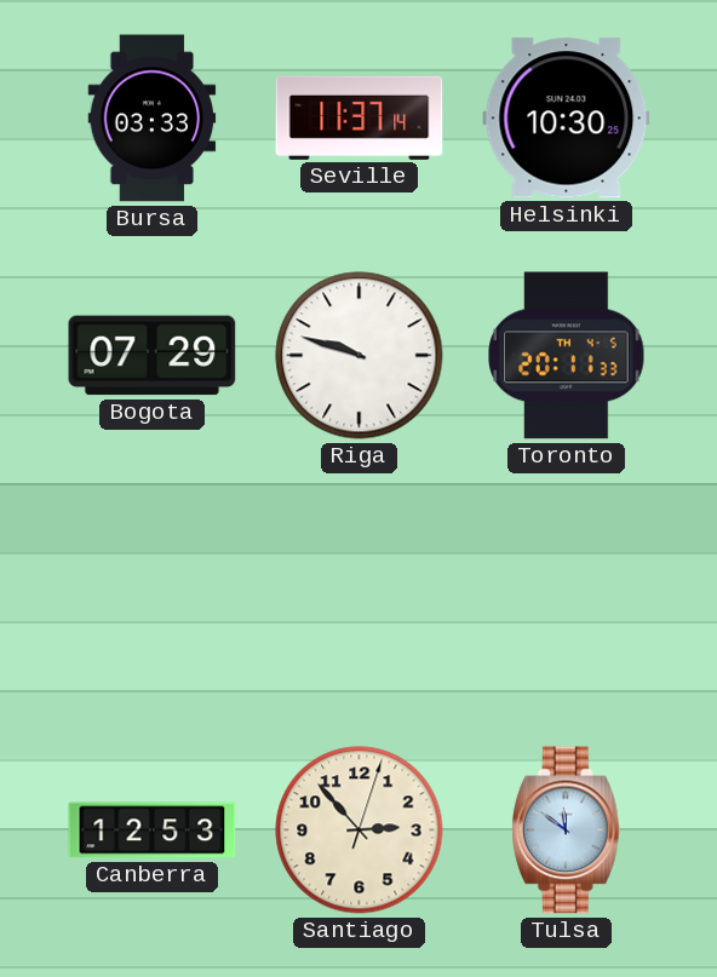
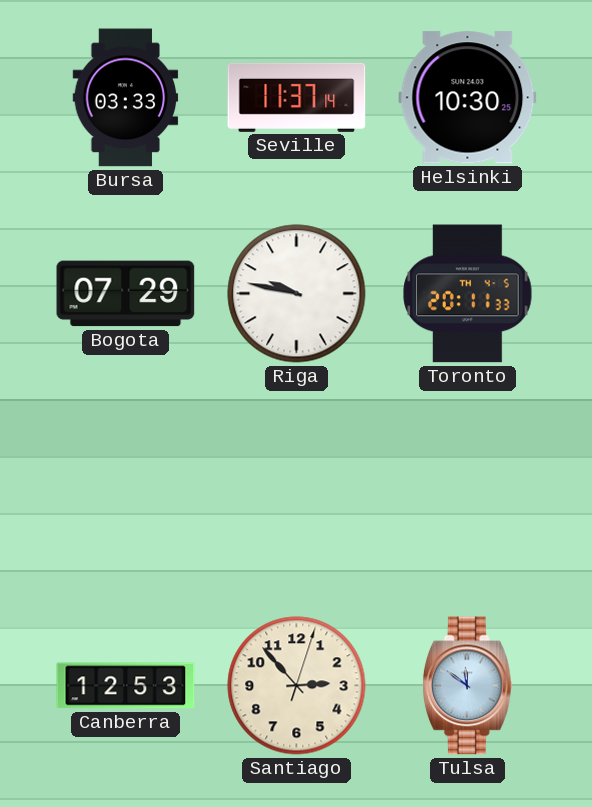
Riga: 9:48 -> 9:47
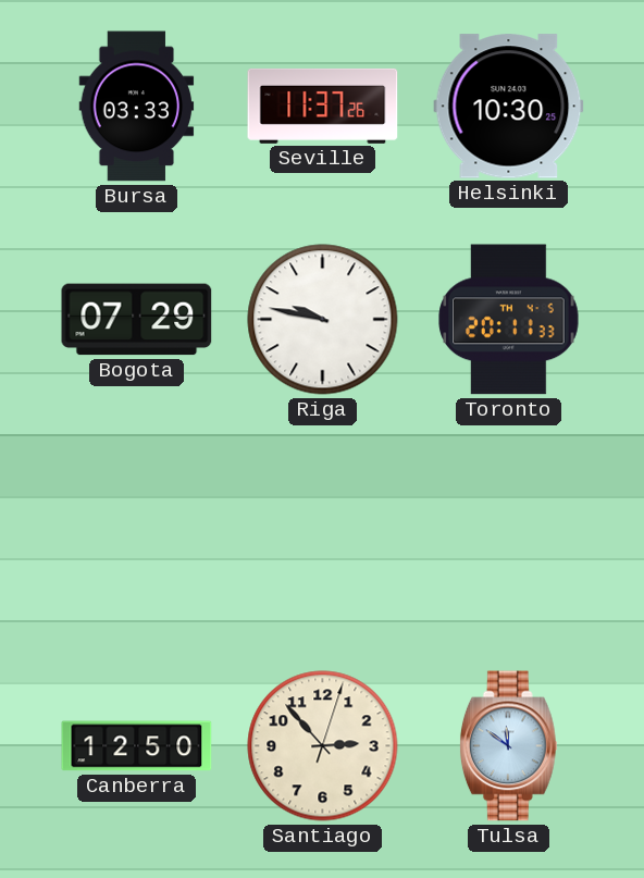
Seville: 11:37:14 -> 11:37:26
Canberra: 12:53 -> 12:50
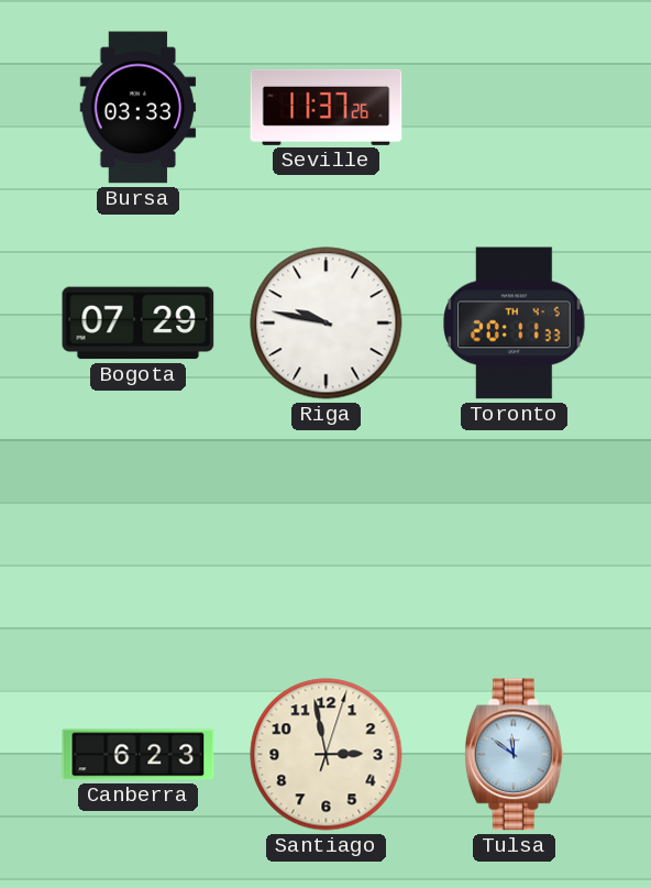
Helsinki: 10:30 -> none
Canberra: 12:50 -> 6:23
Santiago: 2:53 -> 2:58
